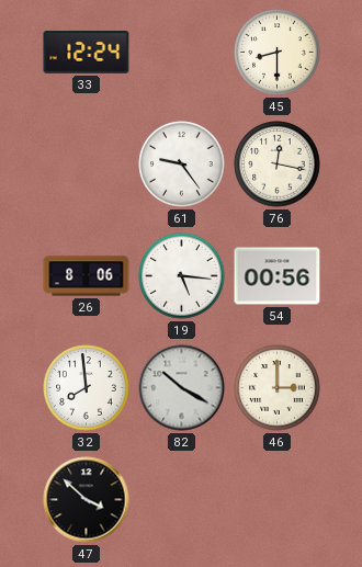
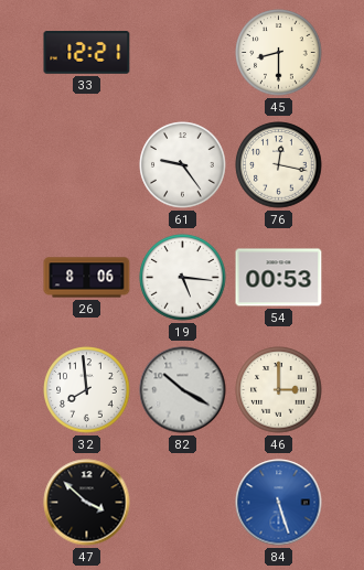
33: 12:24 -> 12:21
54: 00:56 -> 00:53
84: none -> 5:27
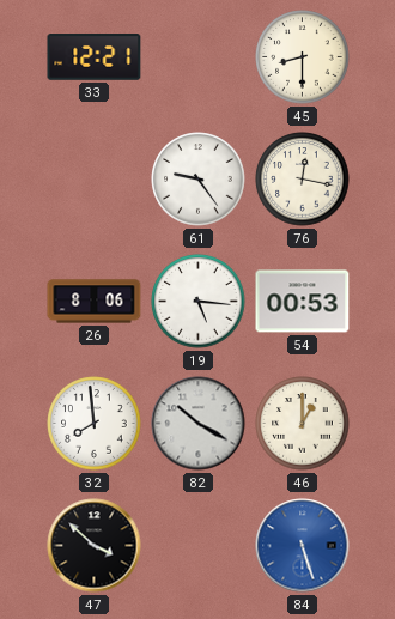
46: 3:00 -> 1:00
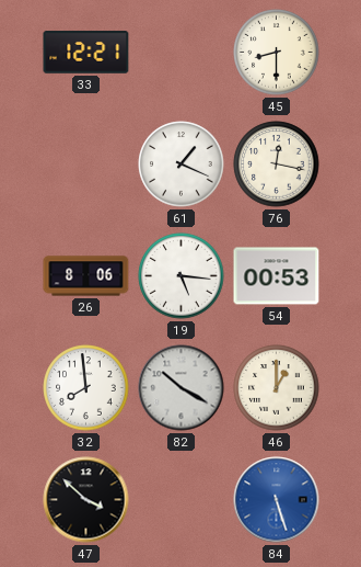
61: 9:24 -> 1:19
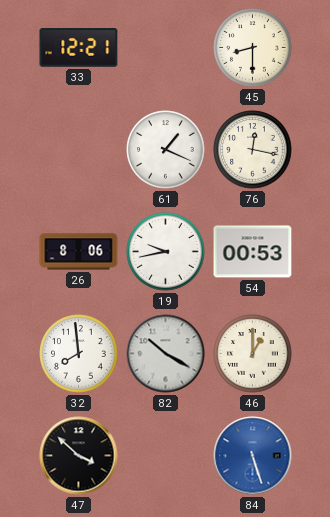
19: 5:16 -> 9:43
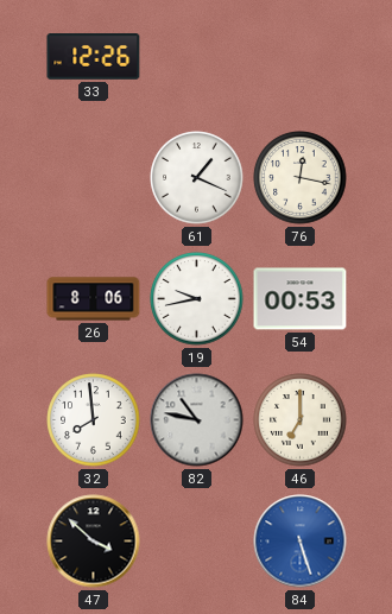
33: 12:21 -> 12:26
45: 8:30 -> none
82: 10:20 -> 10:47
46: 1:00 -> 7:00
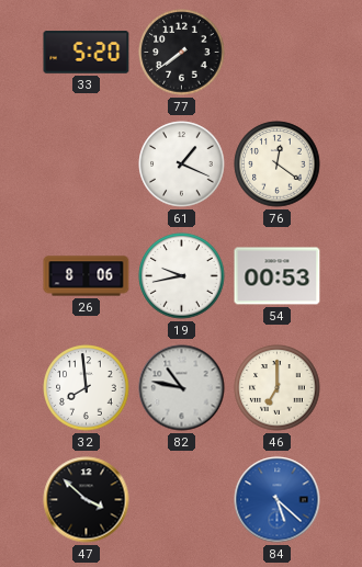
33: 12:26 -> 5:20
77: none -> 7:39
76: 12:17 -> 12:21
84: 5:27 -> 5:22
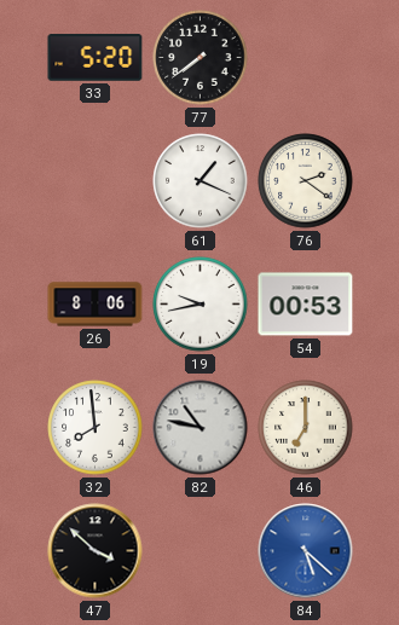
76: 12:21 -> 2:21
